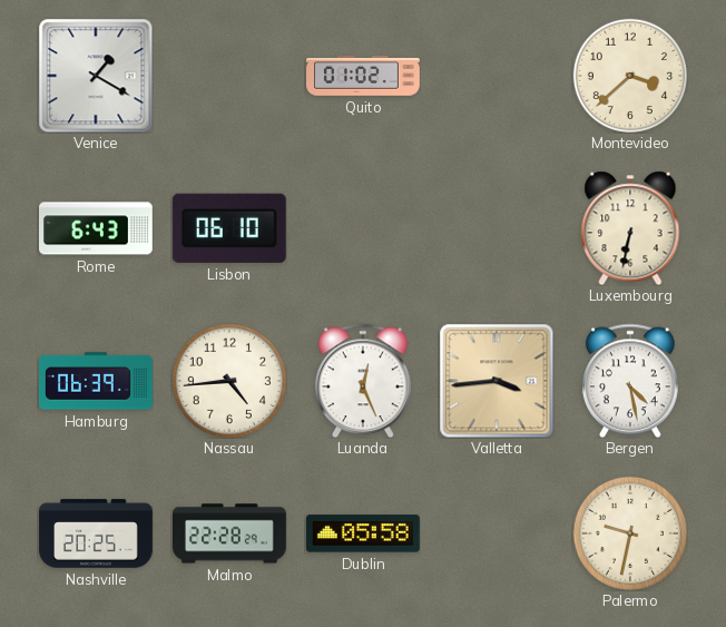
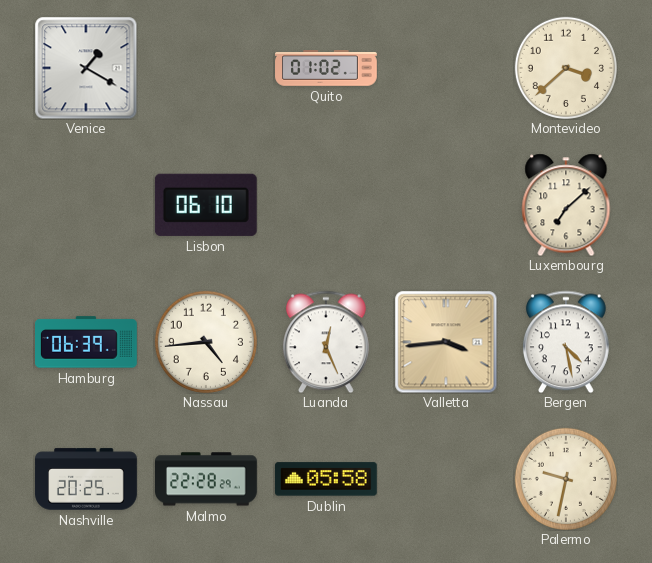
Rome: 6:43 -> none
Luxembourg: 6:32 -> 7:08
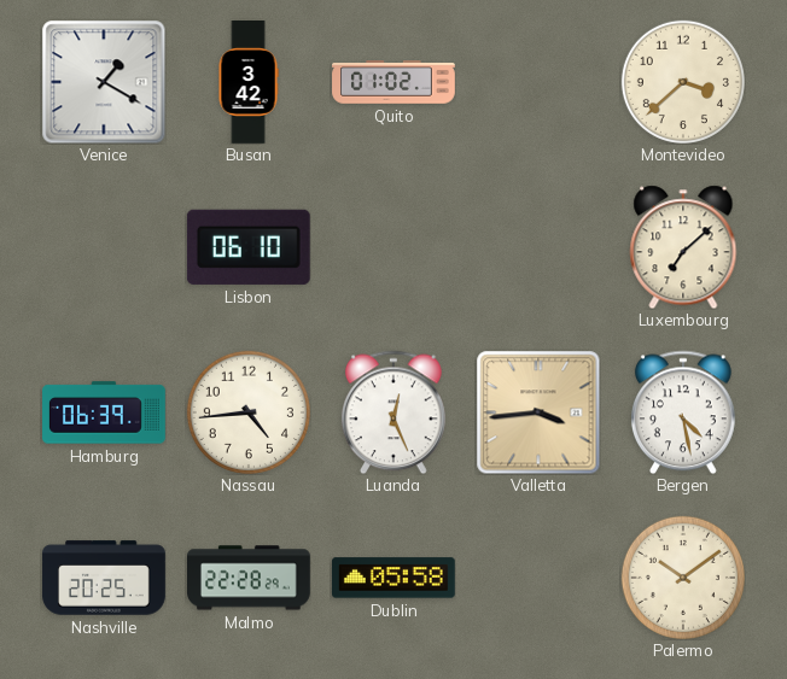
Busan: none -> 3:42
Palermo: 9:32 -> 10:09
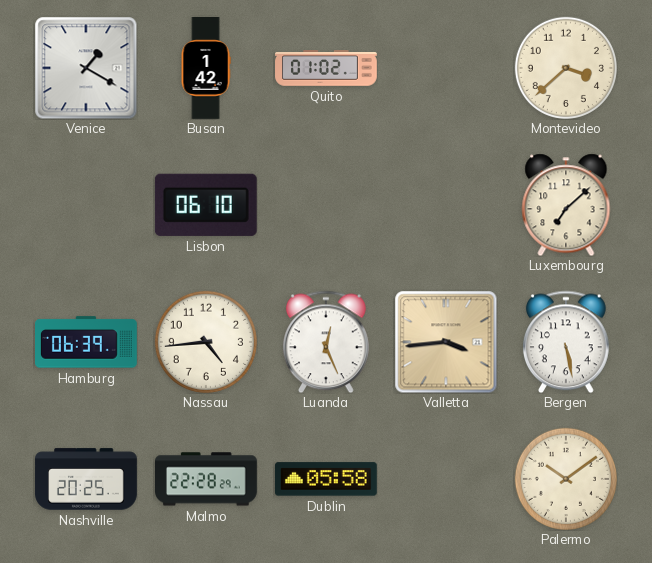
Busan: 3:42 -> 1:42
Bergen: 4:28 -> 5:28
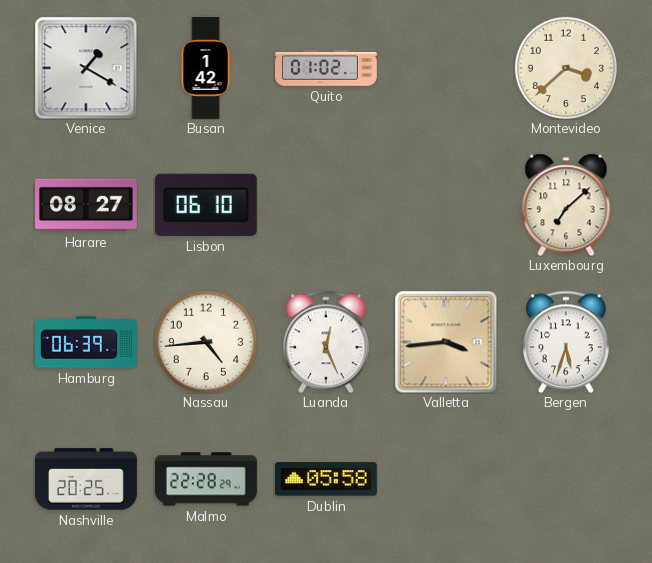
Harare: none -> 08:27
Bergen: 5:28 -> 5:33
Palermo: 10:09 -> none
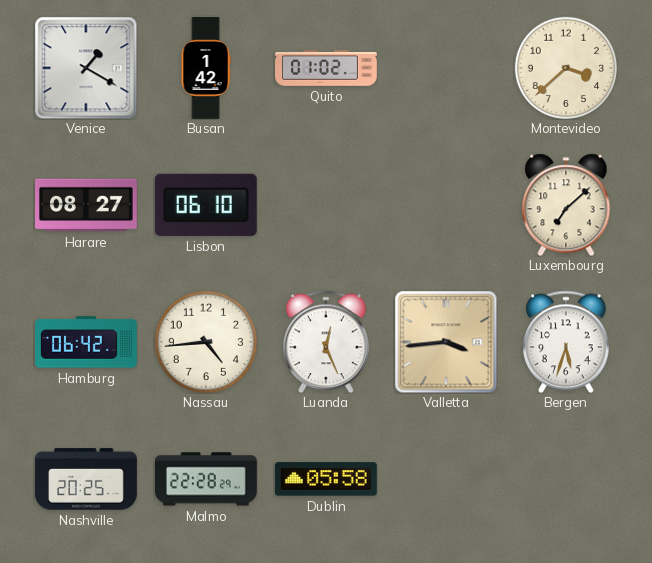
Hamburg: 06:39 -> 06:42
